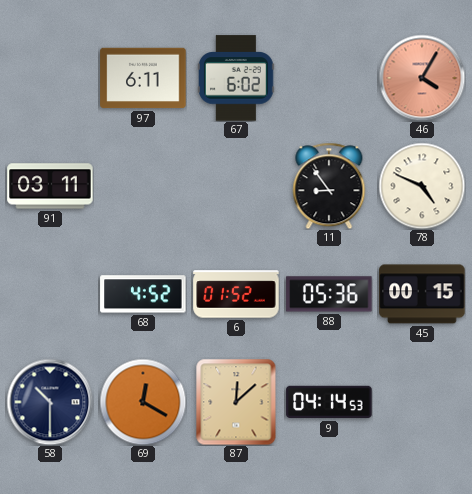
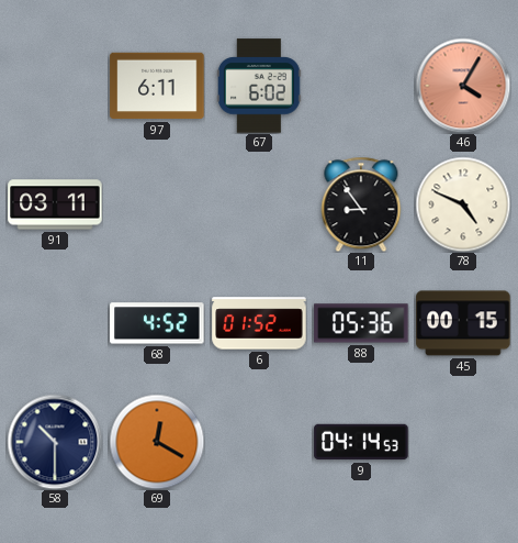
87: 12:08 -> none
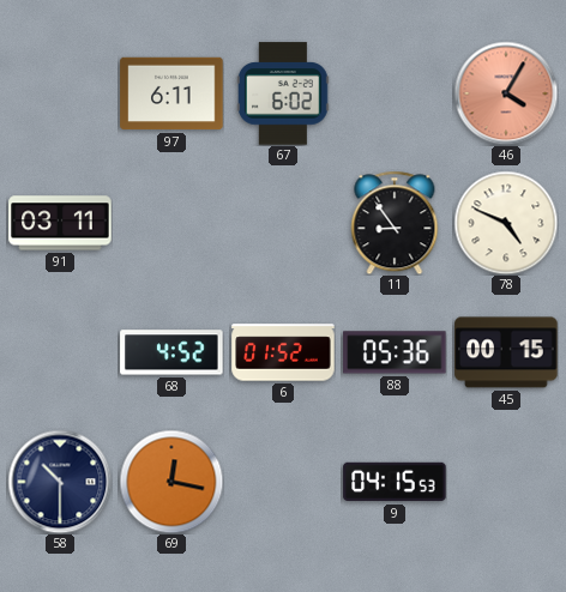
69: 12:20 -> 12:17
9: 04:14 -> 04:15
